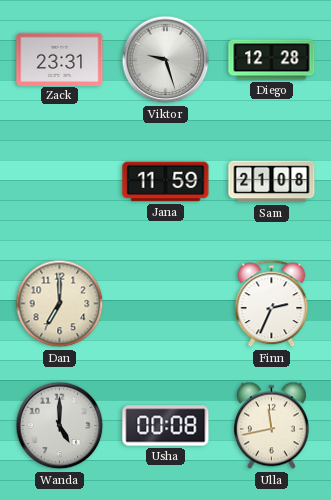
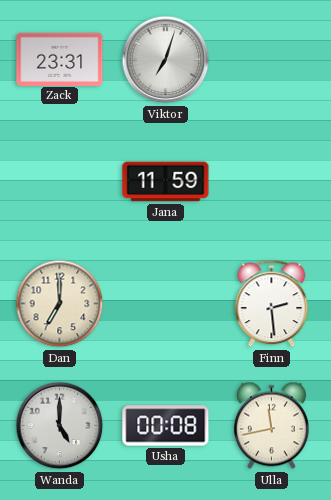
Viktor: 9:27 -> 7:03
Diego: 12:28 -> none
Sam: 21:08 -> none
Finn: 2:34 -> 2:29
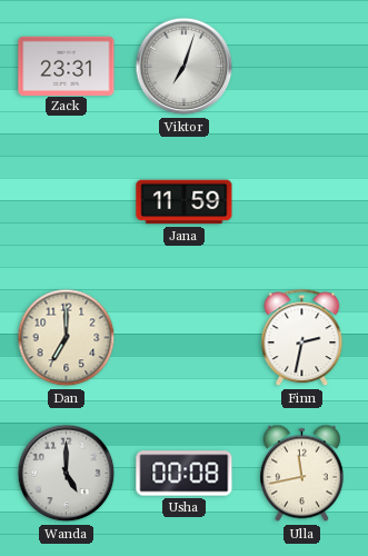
Finn: 2:29 -> 2:32
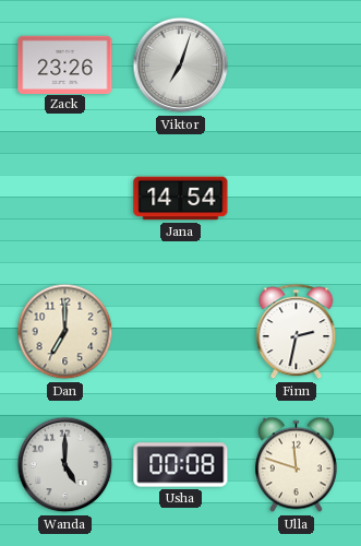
Zack: 23:31 -> 23:26
Jana: 11:59 -> 14:54
Ulla: 11:43 -> 11:48
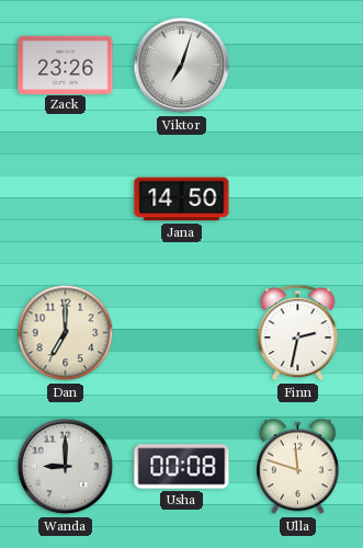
Jana: 14:54 -> 14:50
Wanda: 5:00 -> 9:00
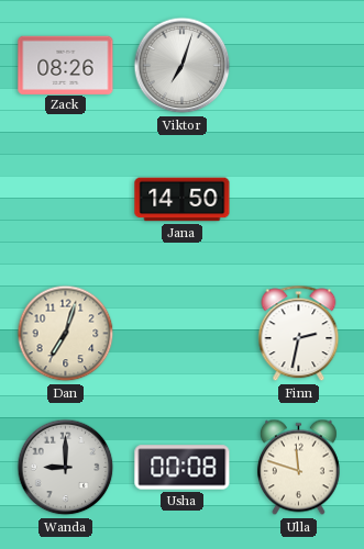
Zack: 23:26 -> 08:26
Dan: 7:00 -> 7:03
